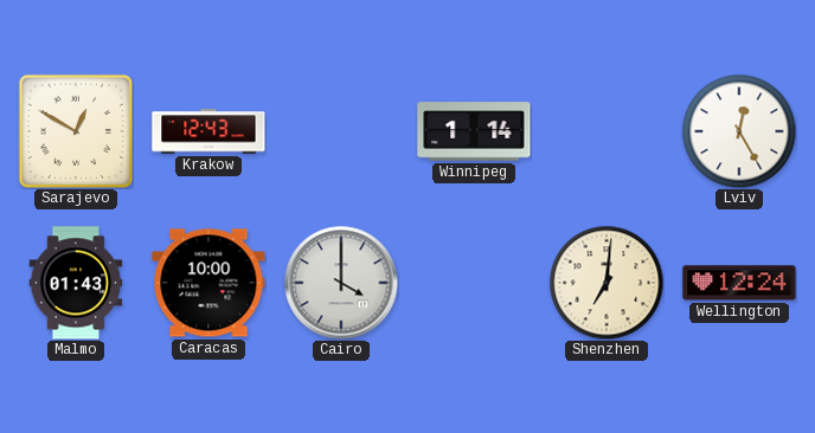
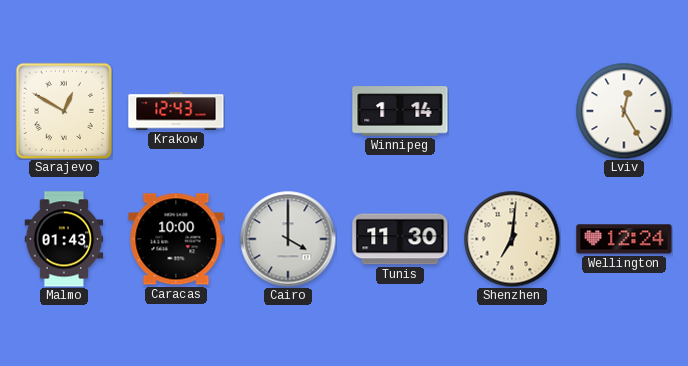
Tunis: none -> 11:30
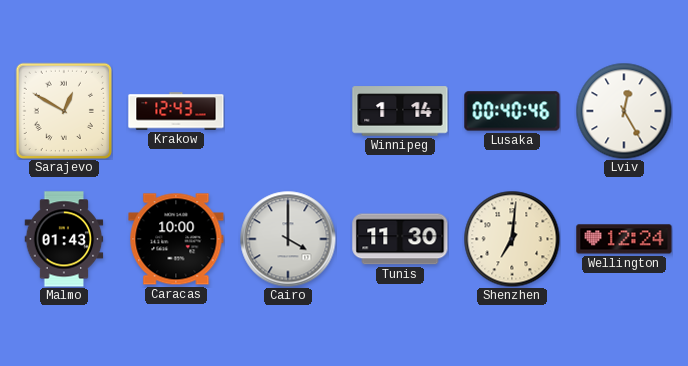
Lusaka: none -> 00:40
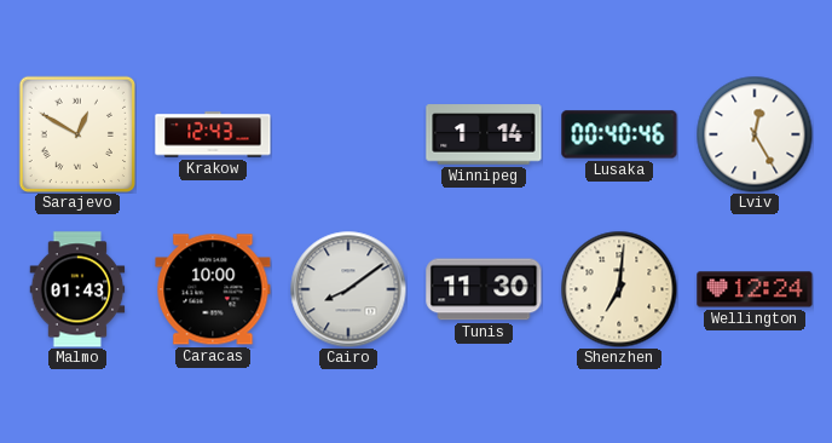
Cairo: 4:00 -> 8:09
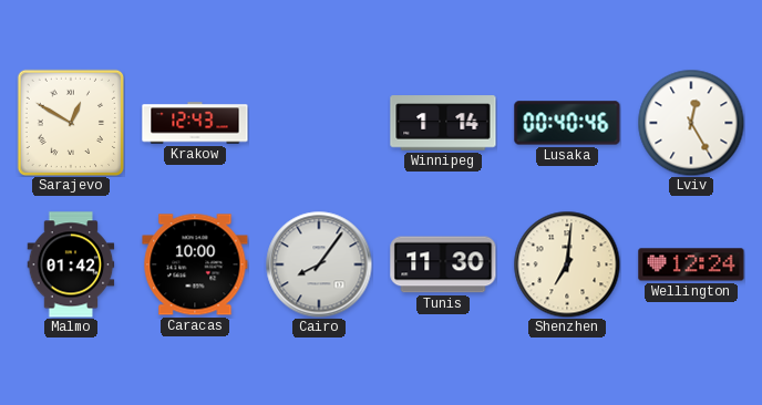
Malmo: 01:43 -> 01:42
Cairo: 8:09 -> 8:06
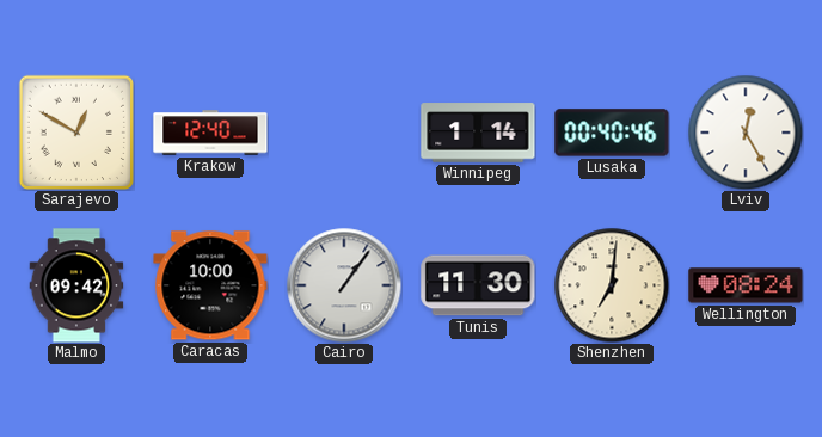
Krakow: 12:43 -> 12:40
Malmo: 01:42 -> 09:42
Cairo: 8:06 -> 1:06
Wellington: 12:24 -> 08:24
